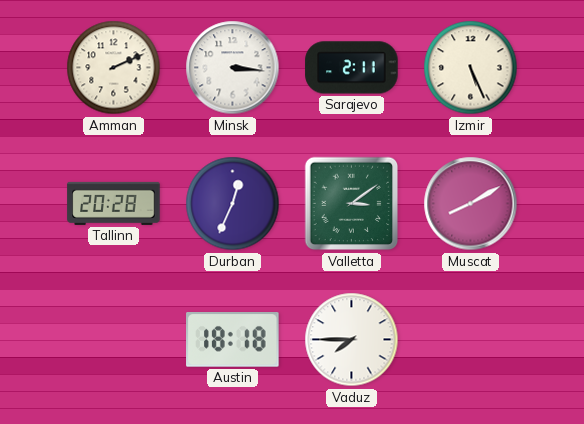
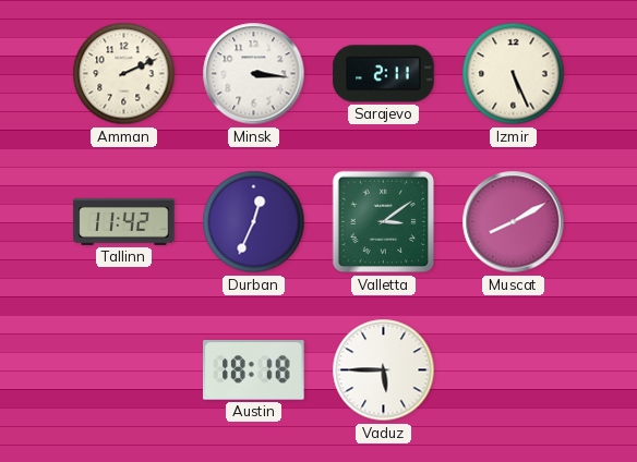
Tallinn: 20:28 -> 11:42
Vaduz: 7:45 -> 5:45
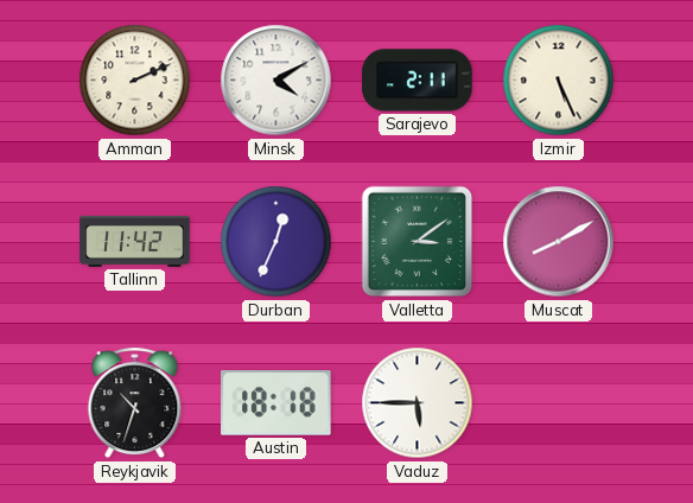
Minsk: 3:16 -> 4:10
Reykjavik: none -> 10:33
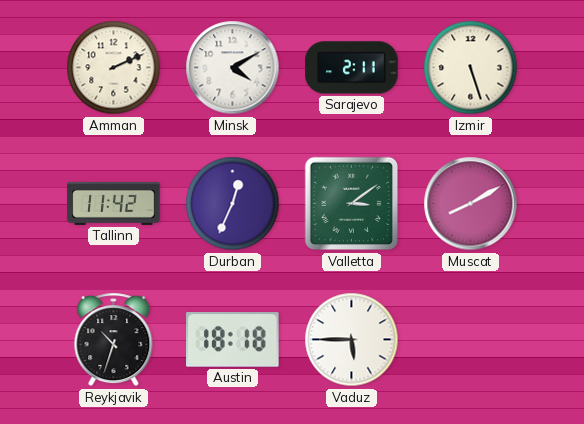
Izmir: 5:26 -> 5:27
